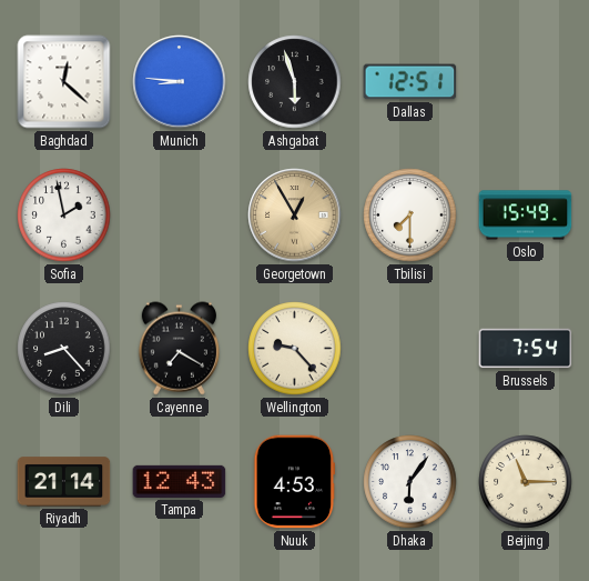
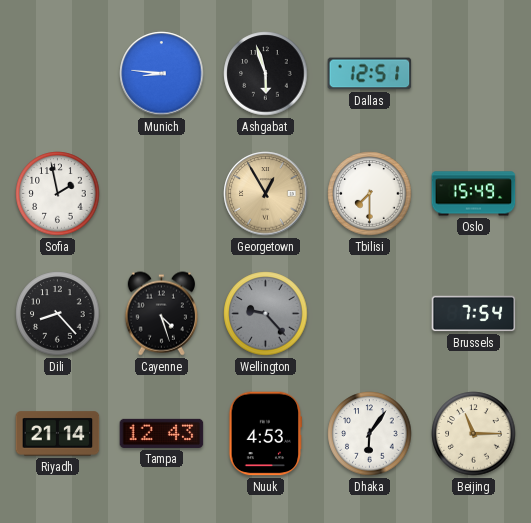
Baghdad: 12:22 -> none
Cayenne: 7:20 -> 4:27
Wellington dial: cream -> grey
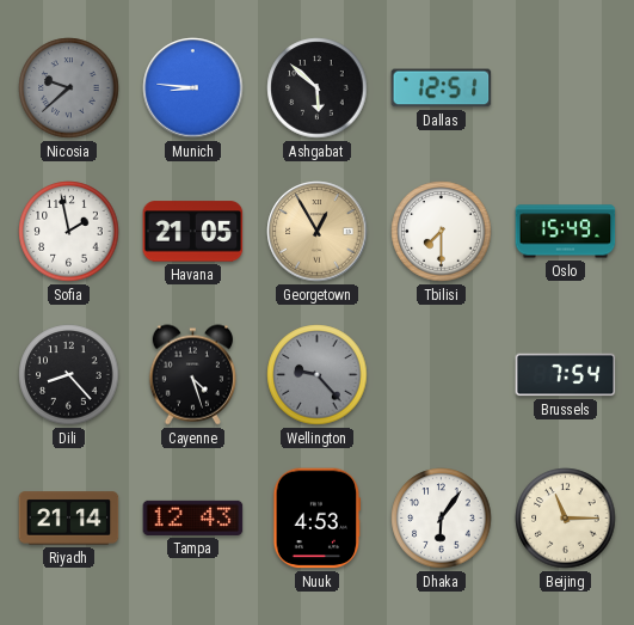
Nicosia: none -> 9:38
Ashgabat: 5:57 -> 5:52
Havana: none -> 21:05
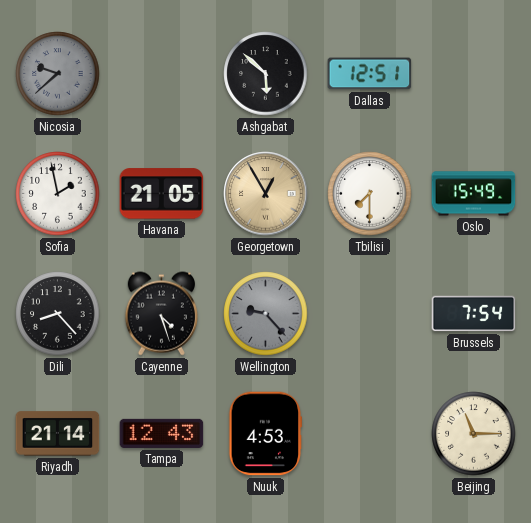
Munich: 8:46 -> none
Dhaka: 6:06 -> none
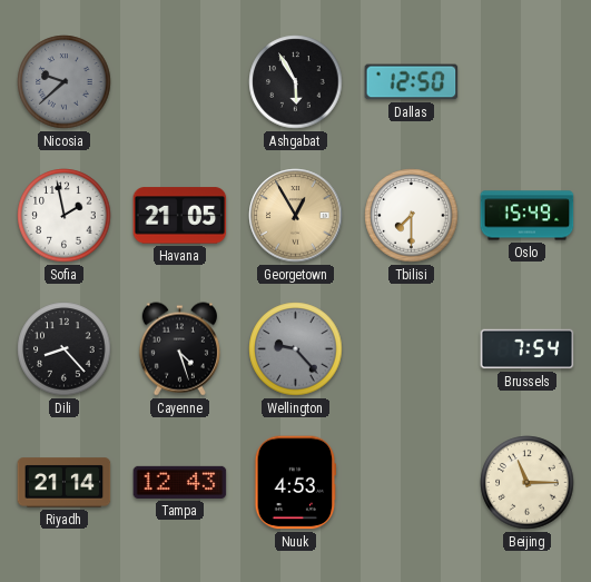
Ashgabat: 5:52 -> 5:55
Dallas: 12:51 -> 12:50
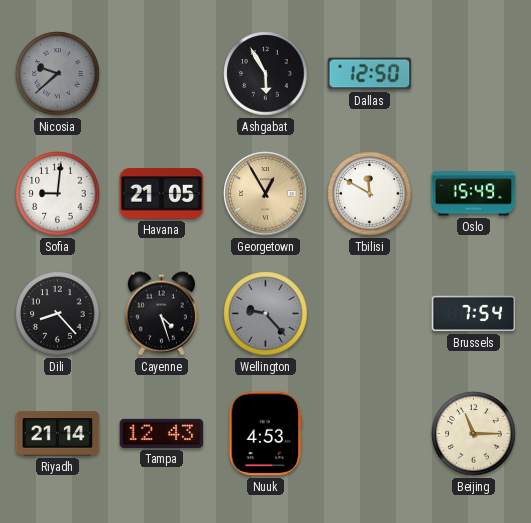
Sofia: 1:58 -> 9:01
Tbilisi: 7:30 -> 11:50
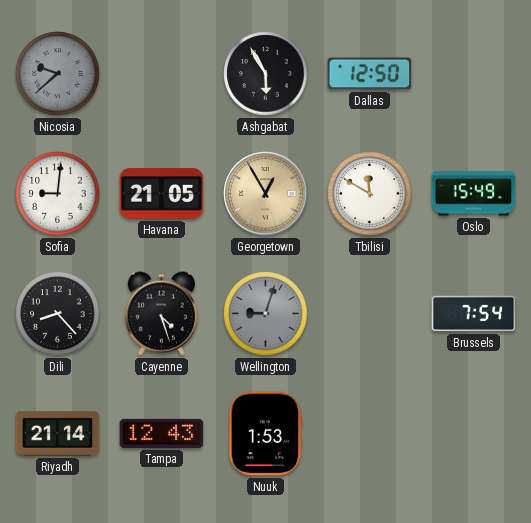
Wellington: 9:23 -> 9:03
Nuuk: 4:53 -> 1:53
Beijing: 11:15 -> none
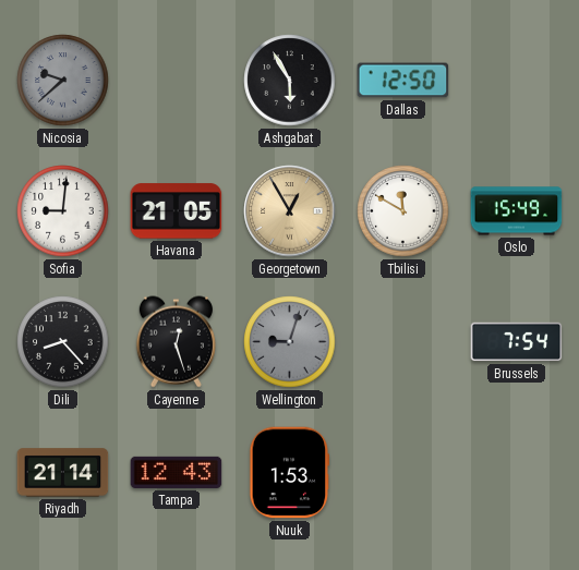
Cayenne: 4:27 -> 12:27
